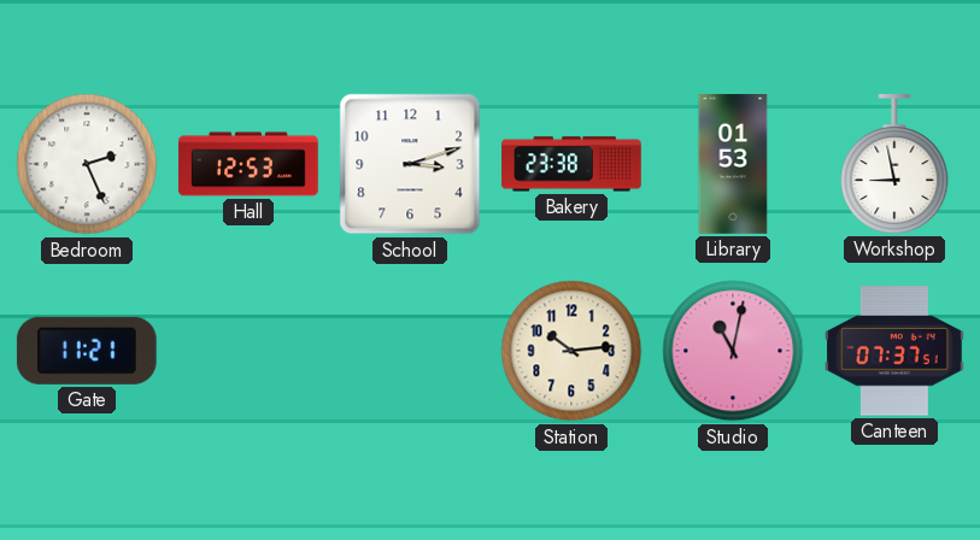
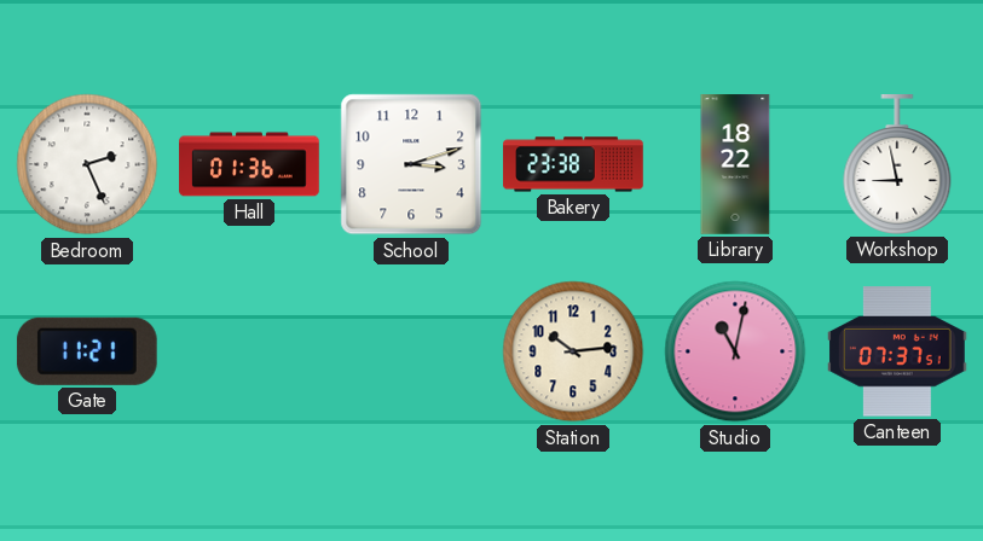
Hall: 12:53 -> 01:36
Library: 01:53 -> 18:22
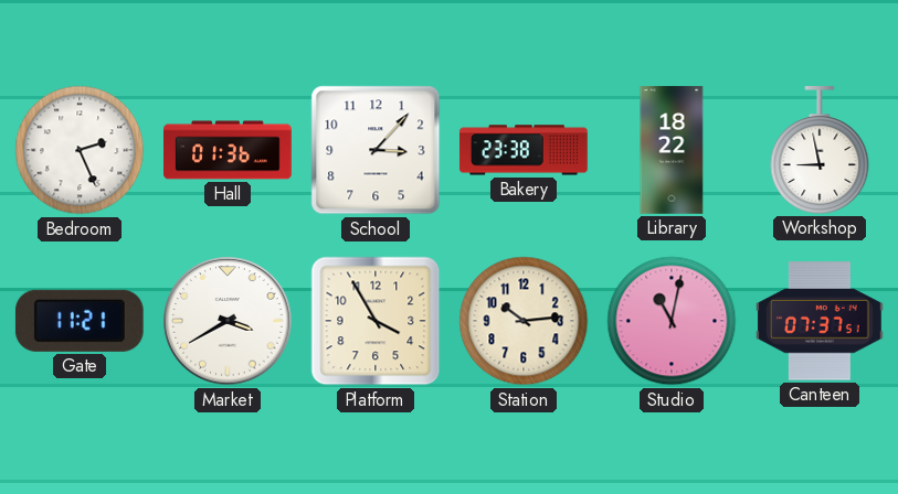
School: 3:12 -> 3:07
Market: none -> 3:40
Platform: none -> 3:55
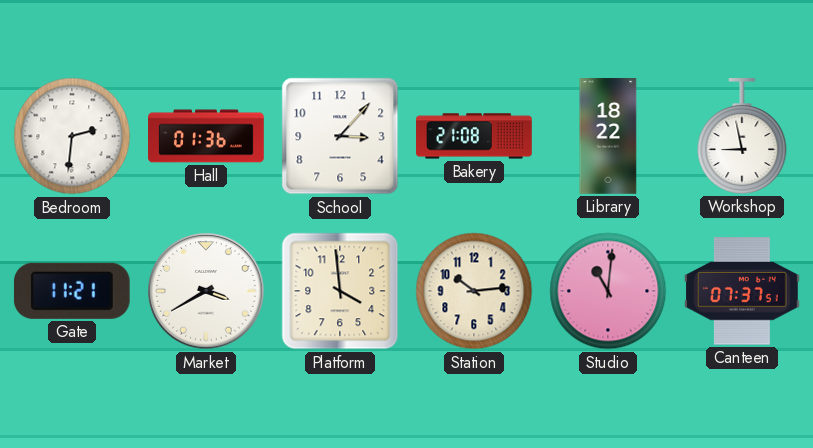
Bedroom: 2:26 -> 2:31
Bakery: 23:38 -> 21:08
Platform: 3:55 -> 3:59
Studio: 11:02 -> 11:01
